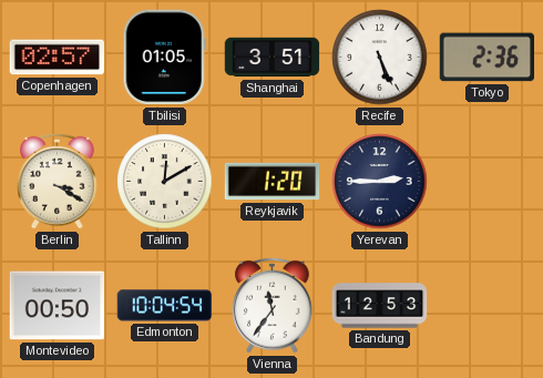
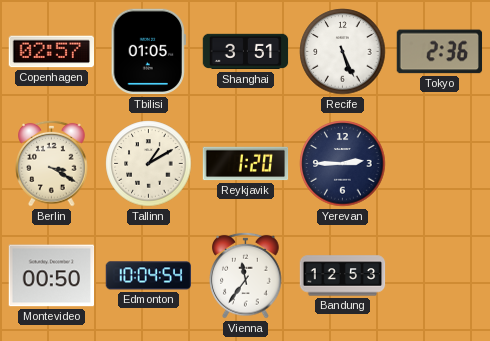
Tallinn: 12:10 -> 1:10
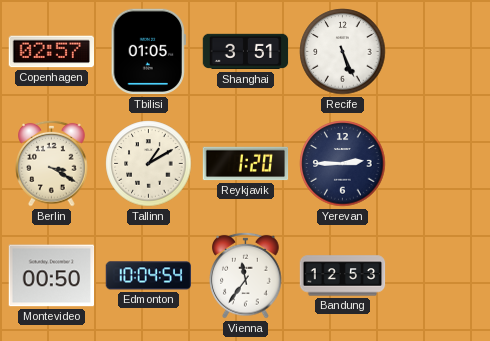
Tokyo: 2:36 -> none
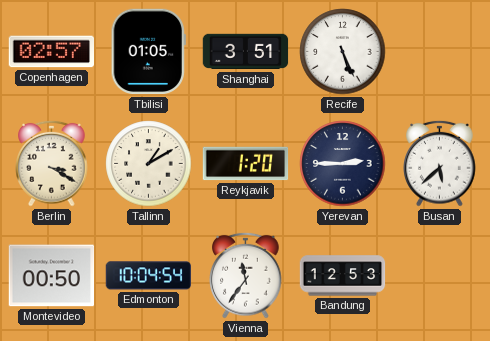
Busan: none -> 5:38
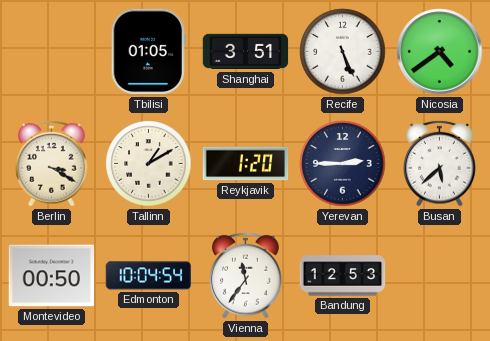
Copenhagen: 02:57 -> none
Nicosia: none -> 4:39
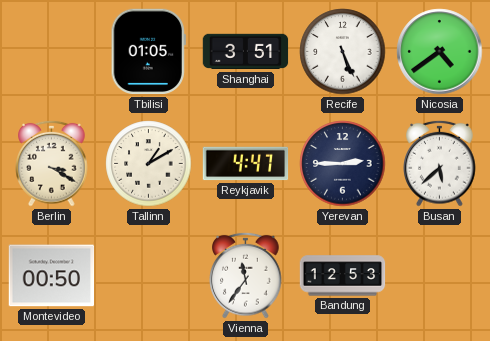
Reykjavik: 1:20 -> 4:47
Edmonton: 10:04 -> none
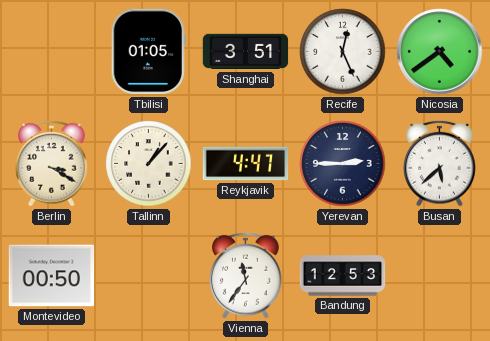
Recife: 5:26 -> 12:26
Tallinn: 1:10 -> 1:07
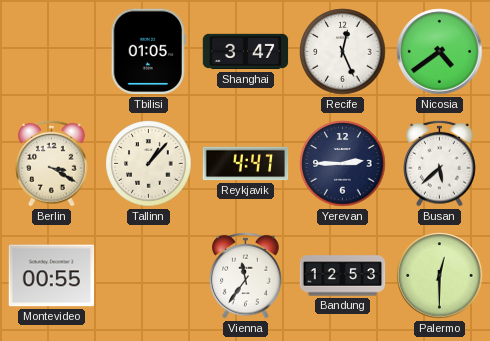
Shanghai: 3:51 -> 3:47
Montevideo: 00:50 -> 00:55
Palermo: none -> 12:30
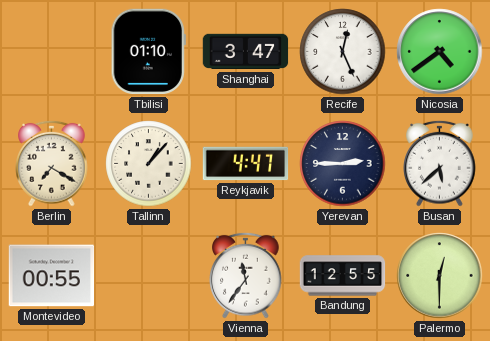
Tbilisi: 01:05 -> 01:10
Berlin: 3:20 -> 7:20
Bandung: 12:53 -> 12:55
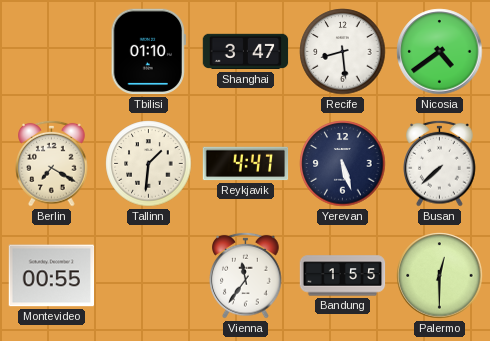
Recife: 12:26 -> 8:29
Tallinn: 1:07 -> 1:31
Yerevan: 2:45 -> 5:27
Busan: 5:38 -> 7:38
Bandung: 12:55 -> 1:55
